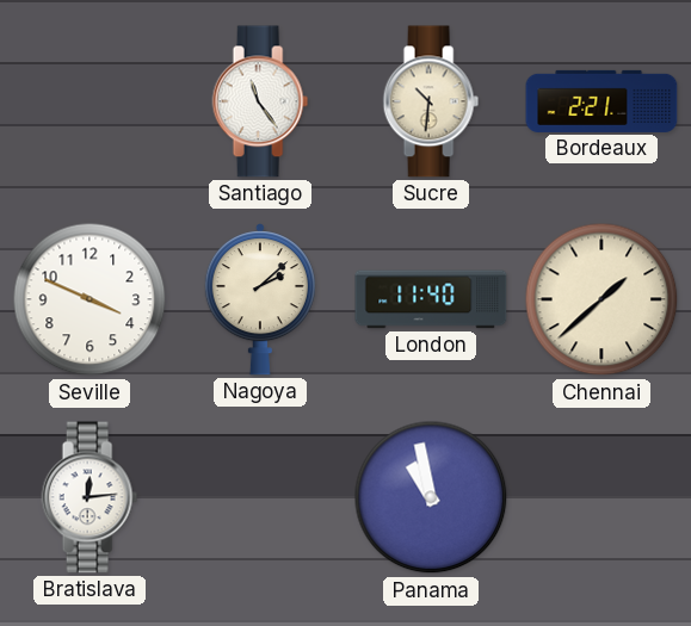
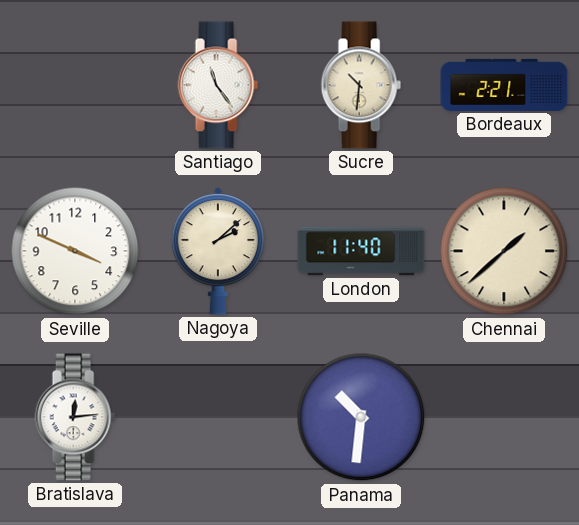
Panama: 10:58 -> 10:31
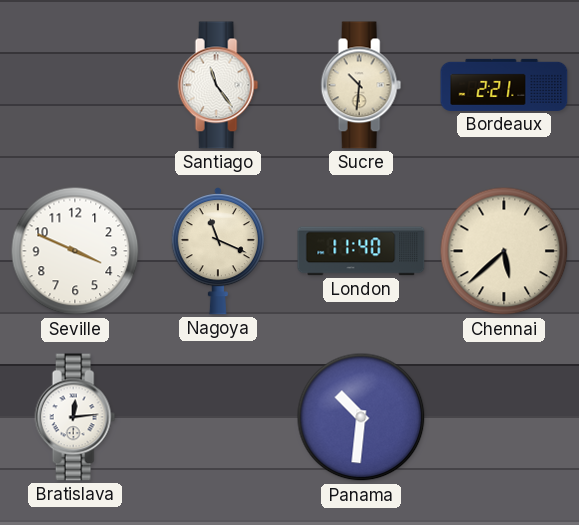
Nagoya: 2:08 -> 11:19
Chennai: 1:38 -> 5:38
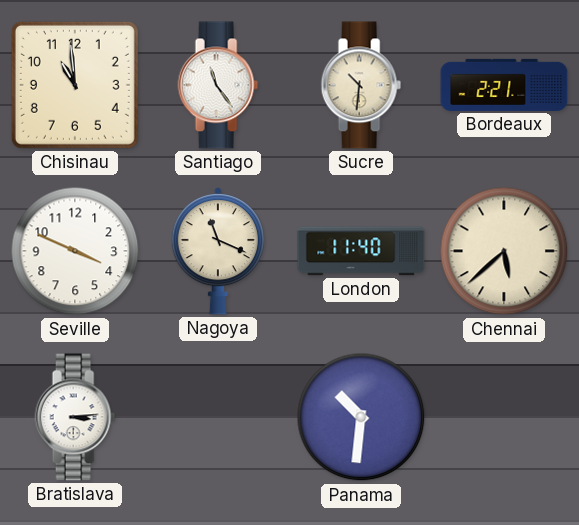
Chisinau: none -> 10:59
Bratislava: 12:14 -> 3:14
